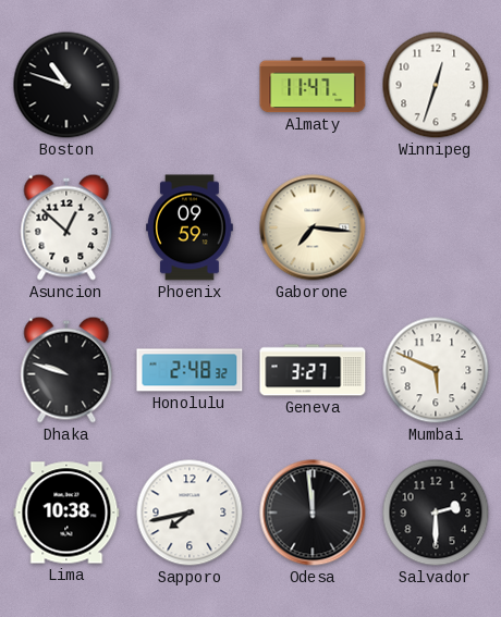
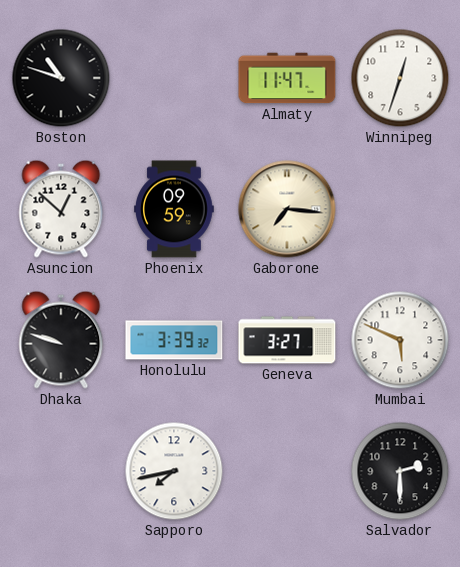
Honolulu: 2:48 -> 3:39
Lima: 10:38 -> none
Odesa: 11:59 -> none
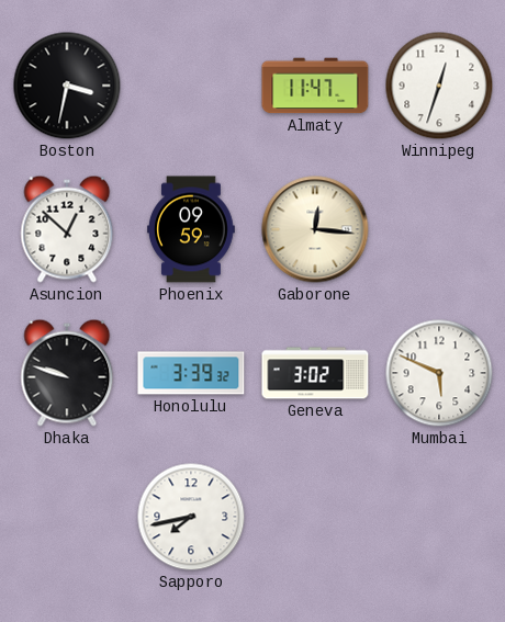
Boston: 10:48 -> 3:32
Gaborone: 7:16 -> 12:16
Geneva: 3:27 -> 3:02
Salvador: 2:30 -> none
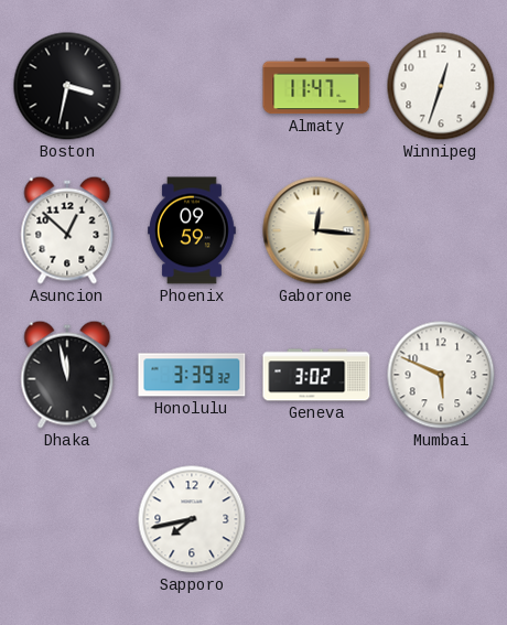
Dhaka: 9:48 -> 11:58
